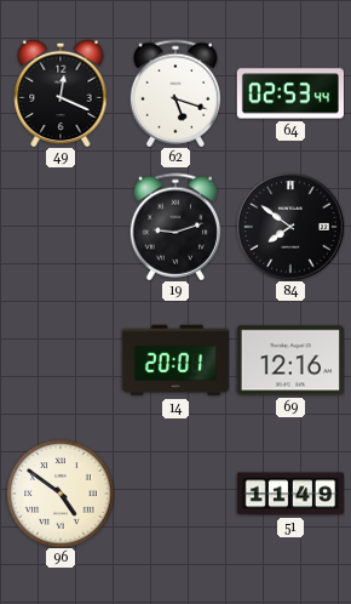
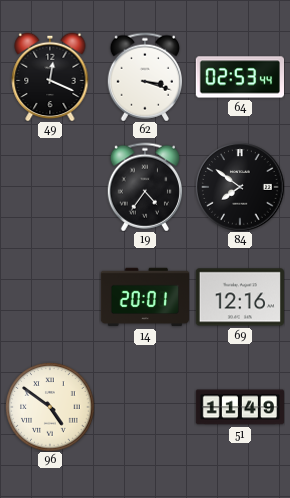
62: 5:18 -> 3:18
19: 9:12 -> 4:36
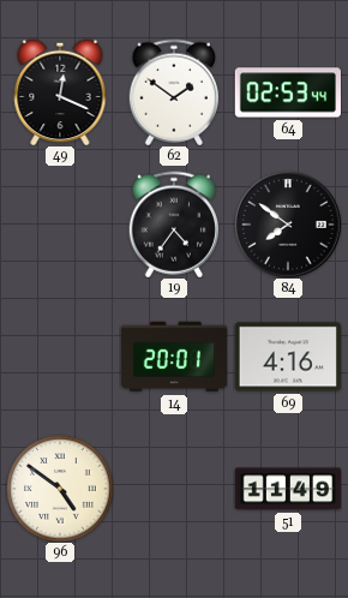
62: 3:18 -> 1:51
69: 12:16 -> 4:16
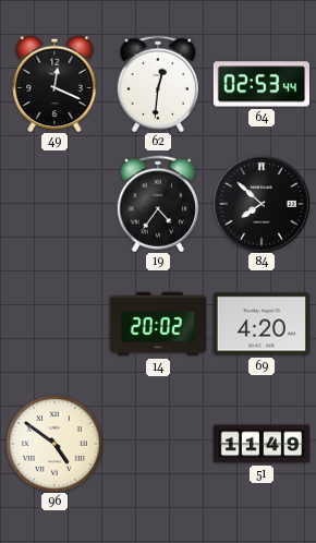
62: 1:51 -> 12:31
84: 7:51 -> 7:52
14: 20:01 -> 20:02
69: 4:16 -> 4:20
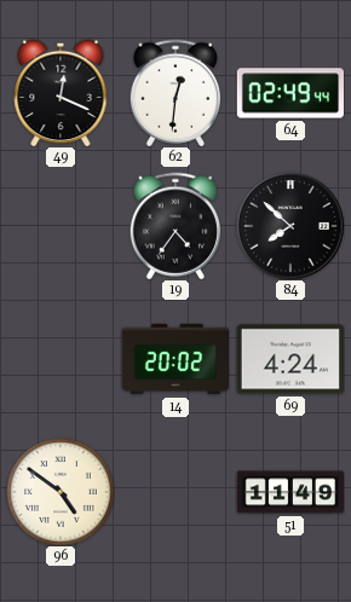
64: 02:53 -> 02:49
69: 4:20 -> 4:24
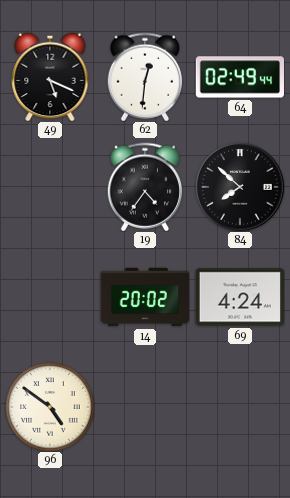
49: 12:19 -> 5:19
51: 11:49 -> none
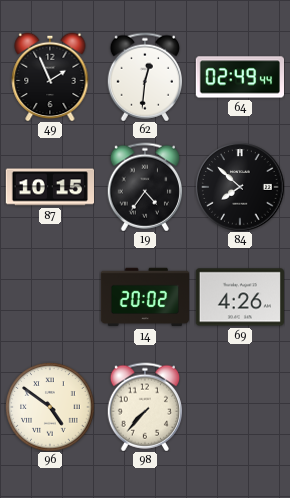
49: 5:19 -> 1:56
87: none -> 10:15
69: 4:24 -> 4:26
98: none -> 7:37
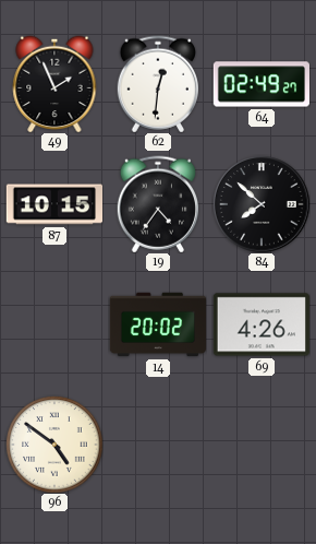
64: 02:49:44 -> 02:49:27
98: 7:37 -> none
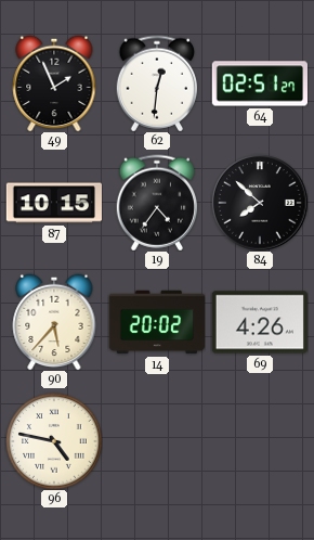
64: 02:49 -> 02:51
90: none -> 5:37
96: 4:51 -> 4:47
